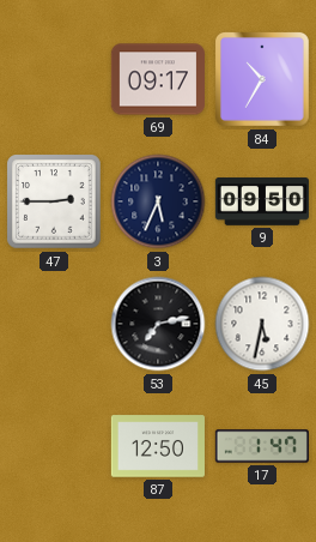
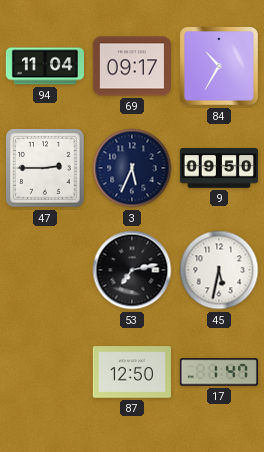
94: none -> 11:04
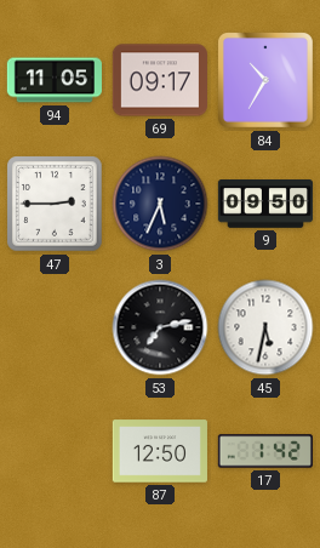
94: 11:04 -> 11:05
17: 1:47 -> 1:42
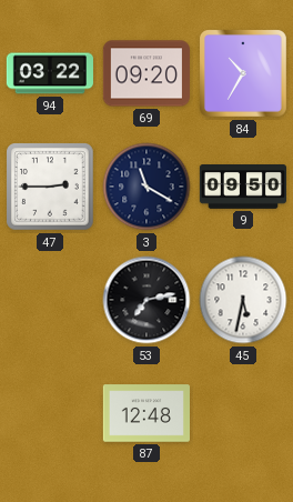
94: 11:05 -> 03:22
69: 09:17 -> 09:20
3: 5:34 -> 11:20
87: 12:50 -> 12:48
17: 1:42 -> none
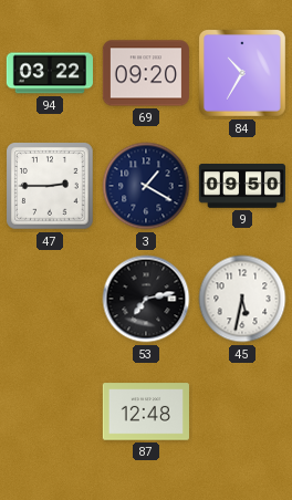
3: 11:20 -> 1:20
